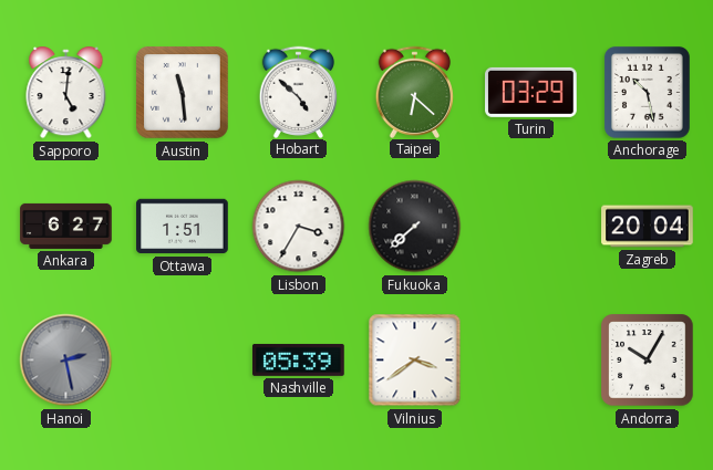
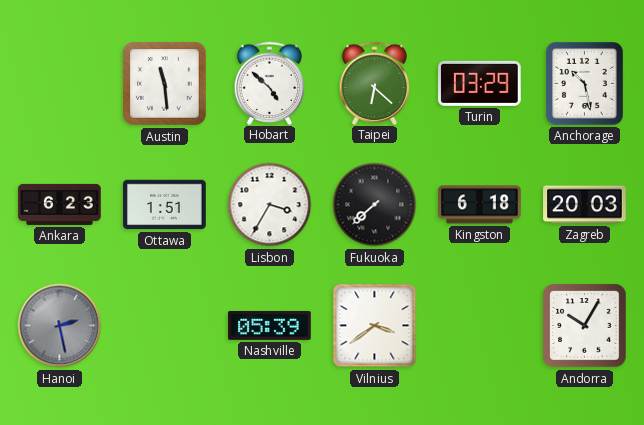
Sapporo: 5:01 -> none
Ankara: 6:27 -> 6:23
Kingston: none -> 6:18
Zagreb: 20:04 -> 20:03
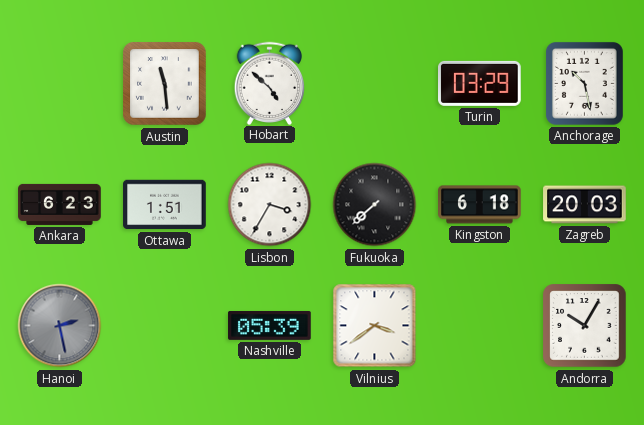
Taipei: 6:22 -> none
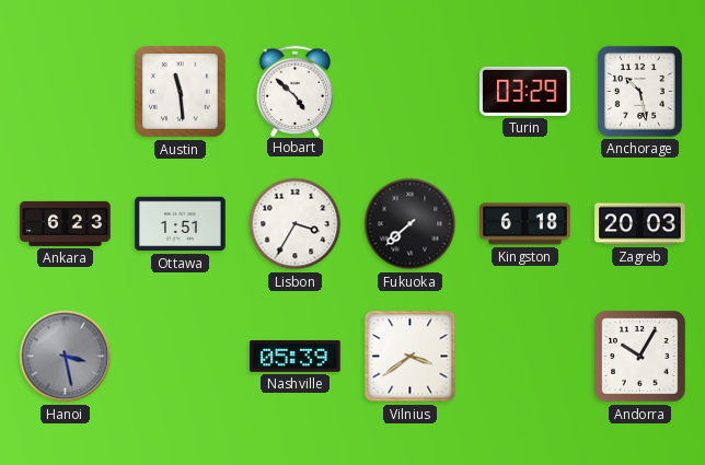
Hanoi: 2:28 -> 3:28
